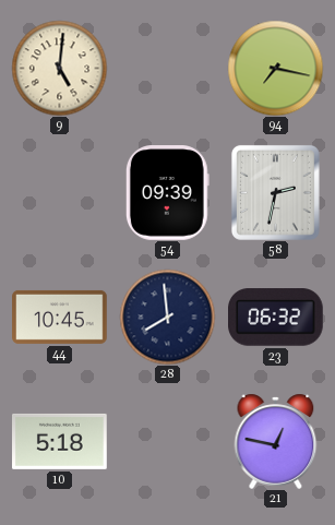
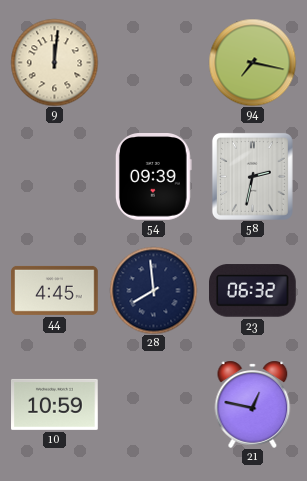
9: 5:01 -> 12:01
44: 10:45 -> 4:45
10: 5:18 -> 10:59
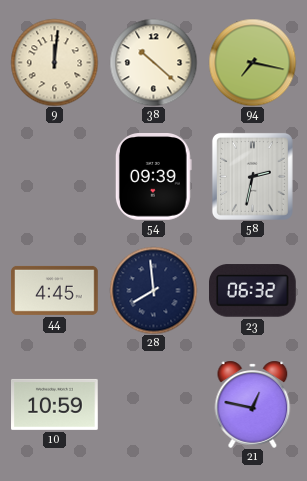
38: none -> 10:22
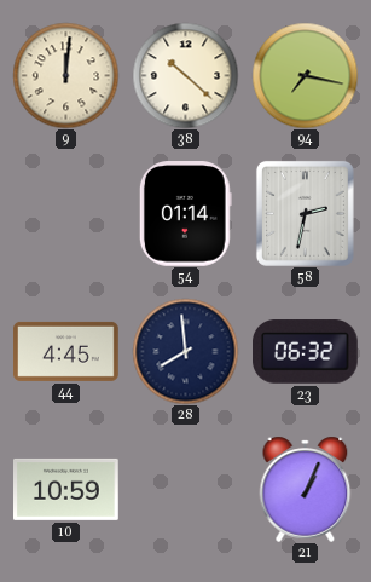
54: 09:39 -> 01:14
21: 12:47 -> 1:04
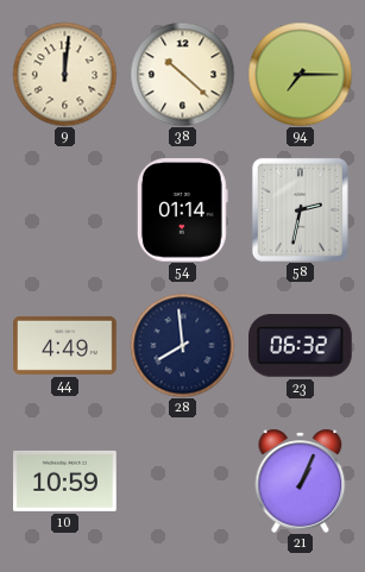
94: 7:17 -> 7:15
44: 4:45 -> 4:49
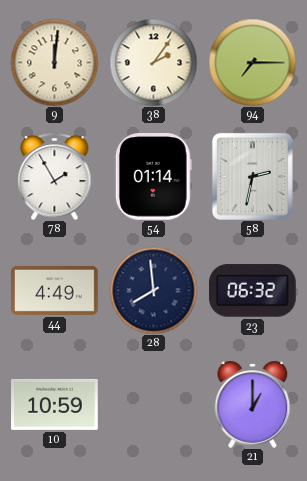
38: 10:22 -> 2:06
78: none -> 1:55
21: 1:04 -> 1:00
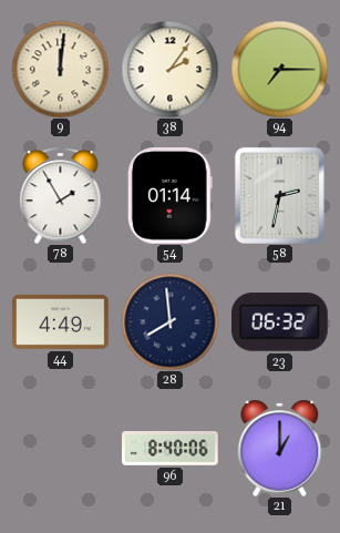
10: 10:59 -> none
96: none -> 8:40
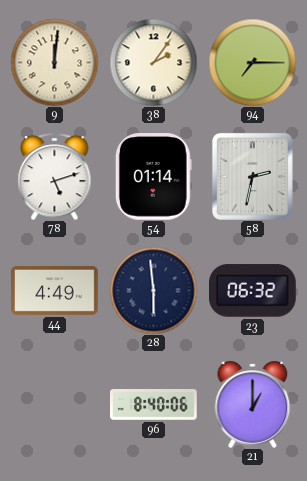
78: 1:55 -> 5:12
28: 7:59 -> 5:59
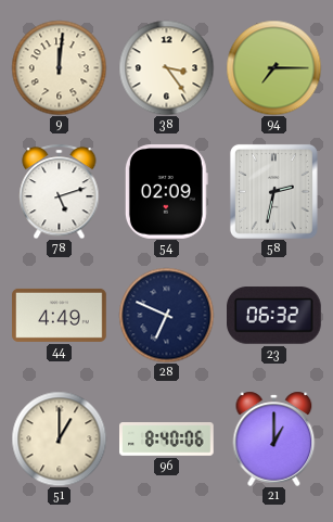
38: 2:06 -> 3:24
54: 01:14 -> 02:09
28: 5:59 -> 6:49
51: none -> 1:00
